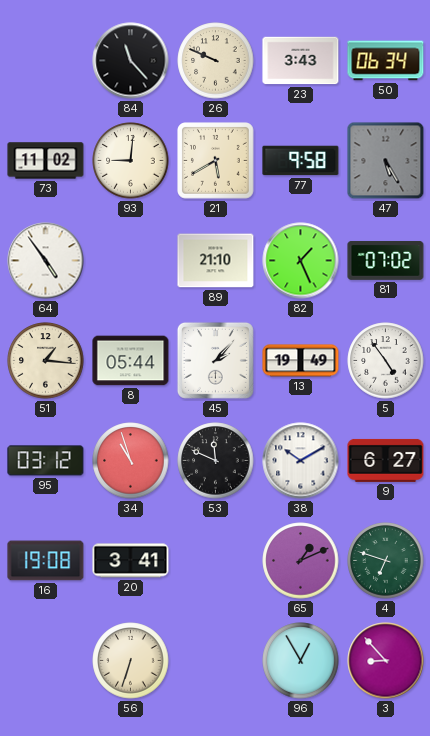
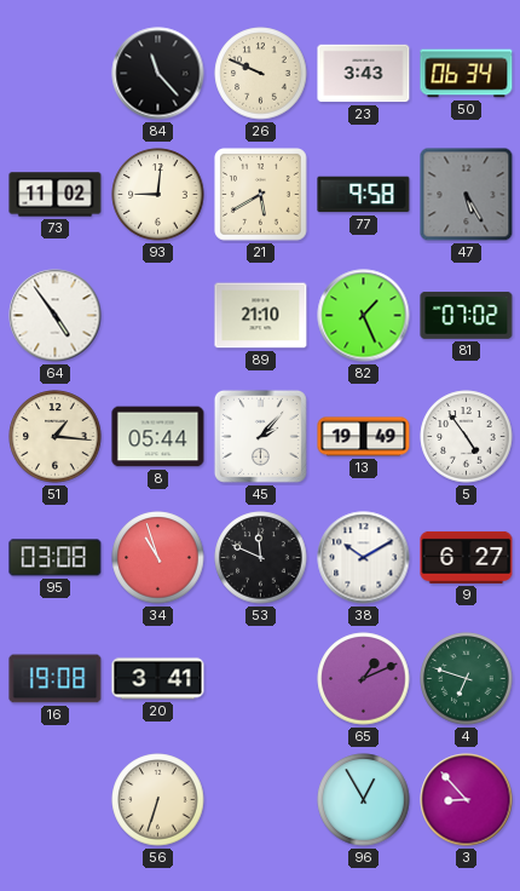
95: 03:12 -> 03:08
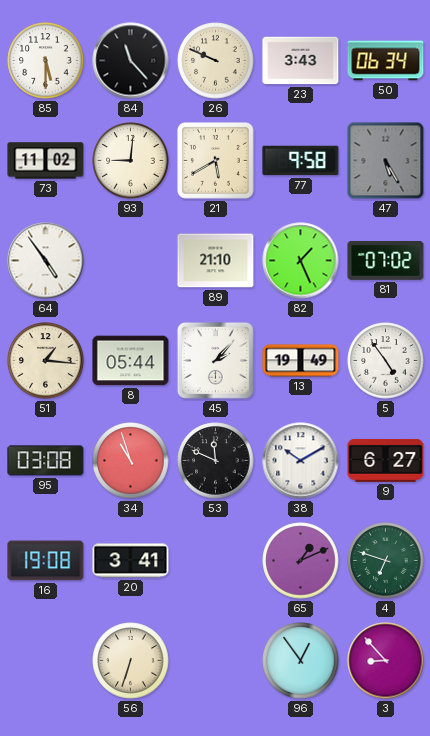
85: none -> 5:30
96: 12:55 -> 12:54
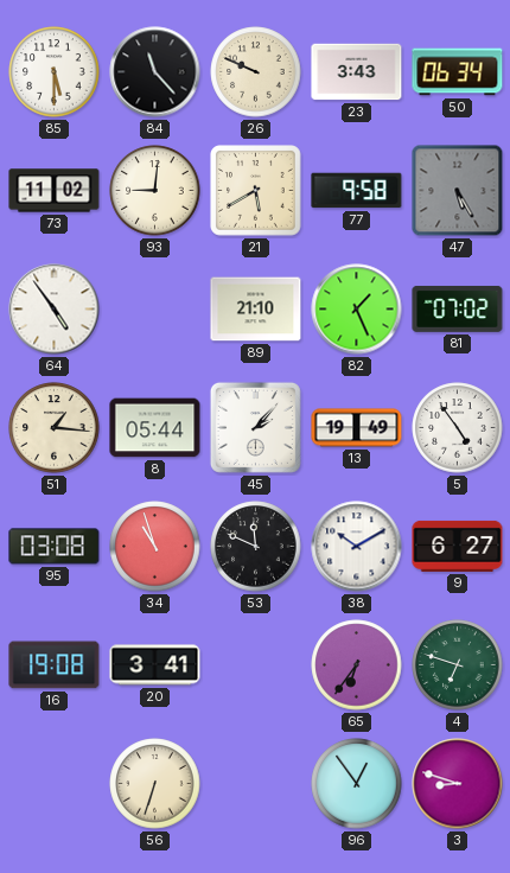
65: 1:11 -> 6:36
3: 8:53 -> 8:48
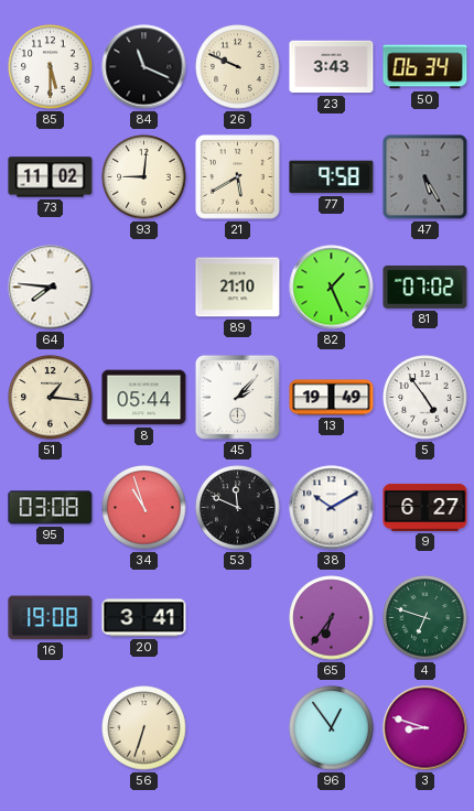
84: 11:23 -> 11:19
64: 4:54 -> 7:46
